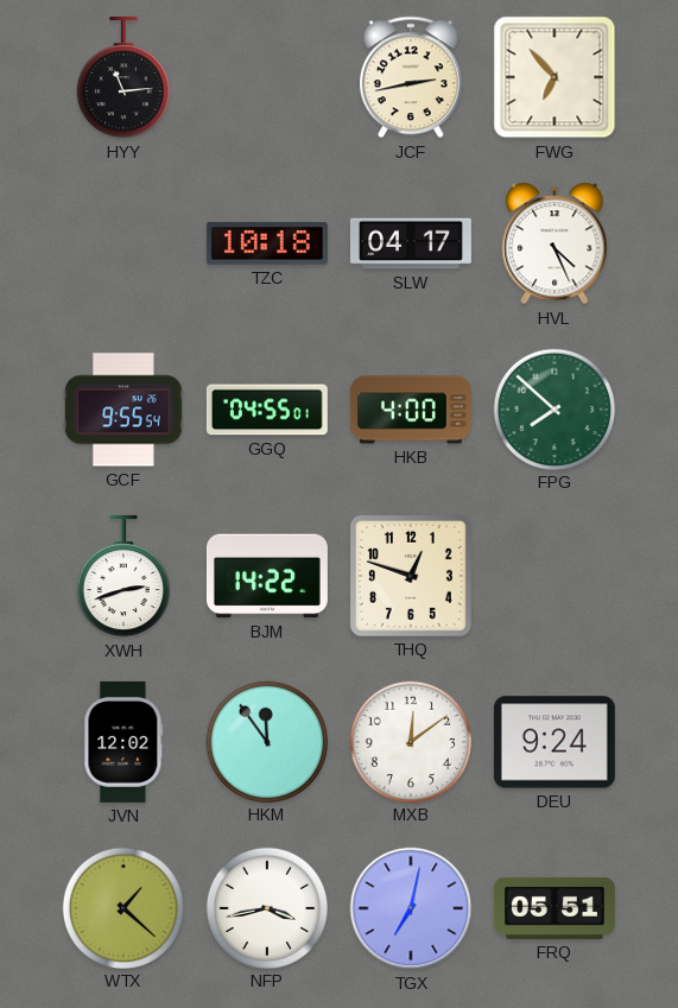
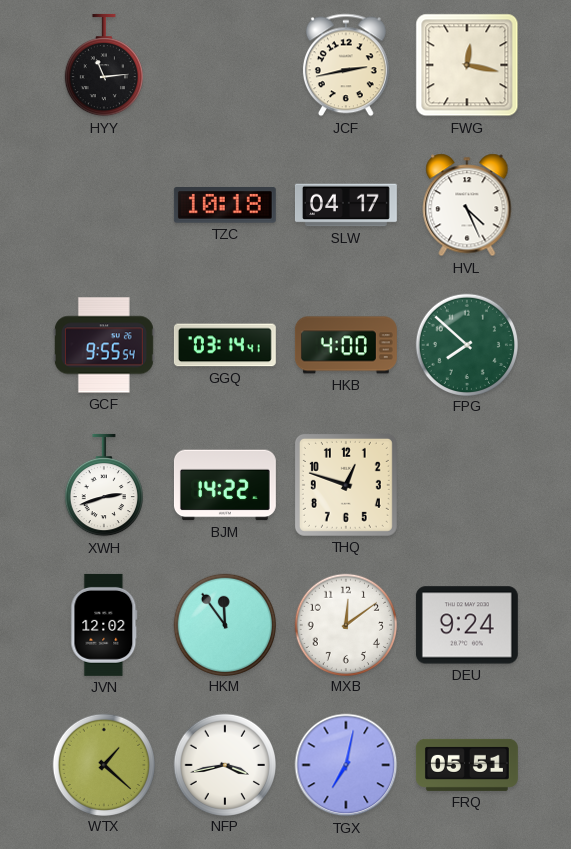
FWG: 6:53 -> 12:17
GGQ: 04:55 -> 03:14
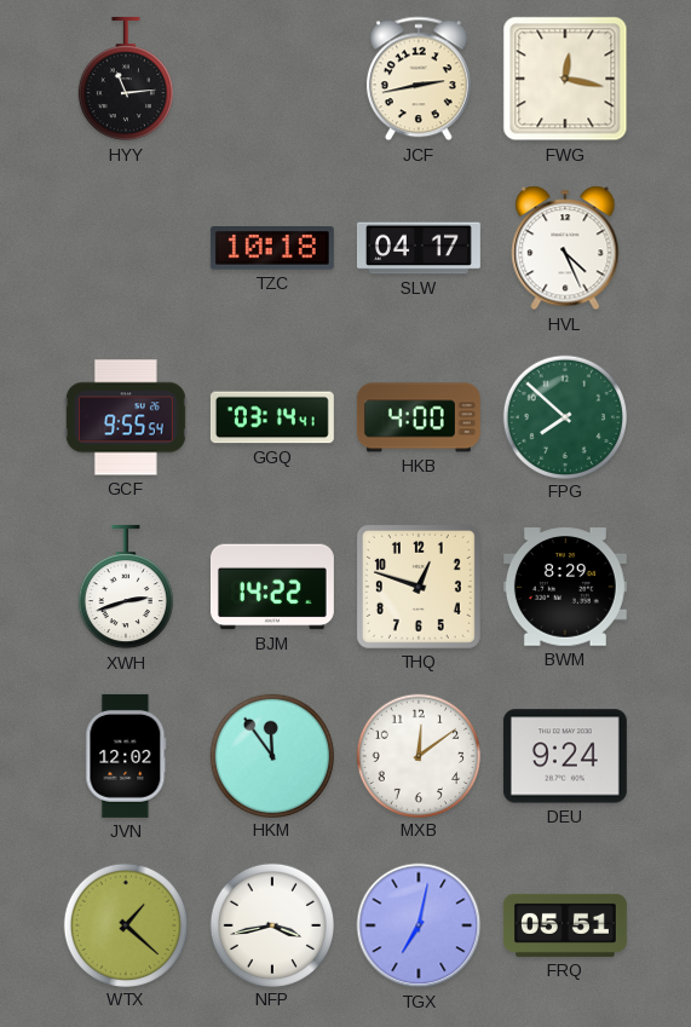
BWM: none -> 8:29
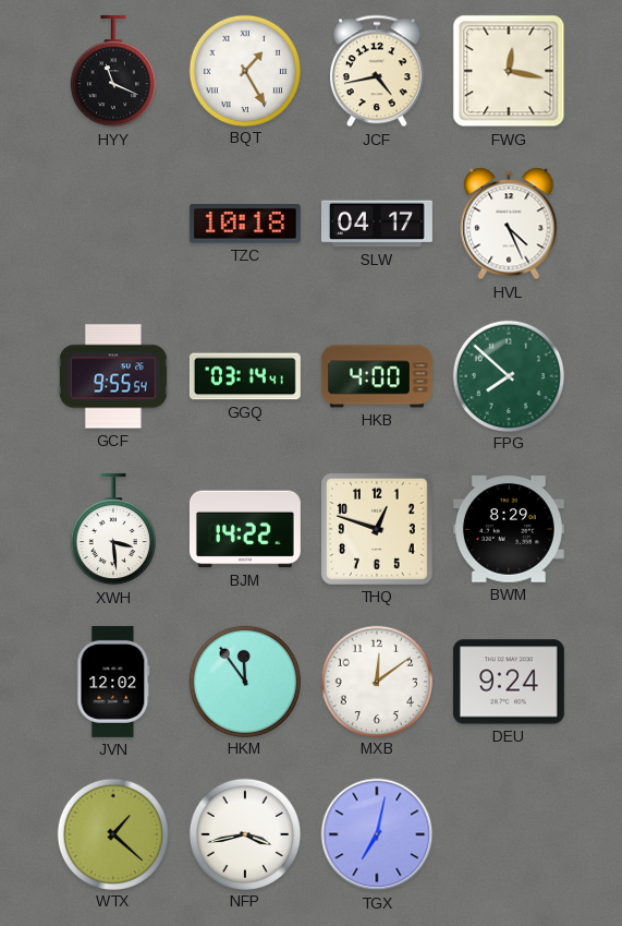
HYY: 11:14 -> 11:19
BQT: none -> 1:25
JCF: 2:43 -> 4:43
XWH: 2:42 -> 3:29
FRQ: 05:51 -> none
